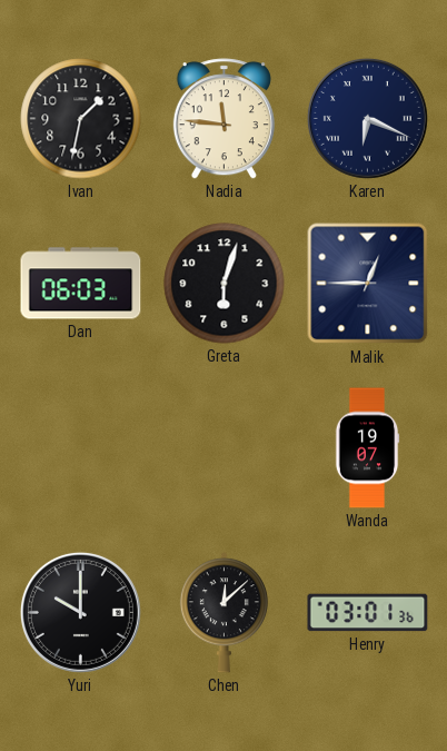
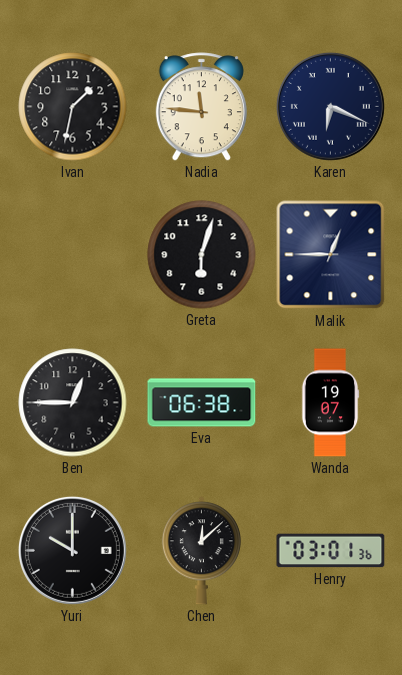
Dan: 06:03 -> none
Ben: none -> 12:45
Eva: none -> 06:38
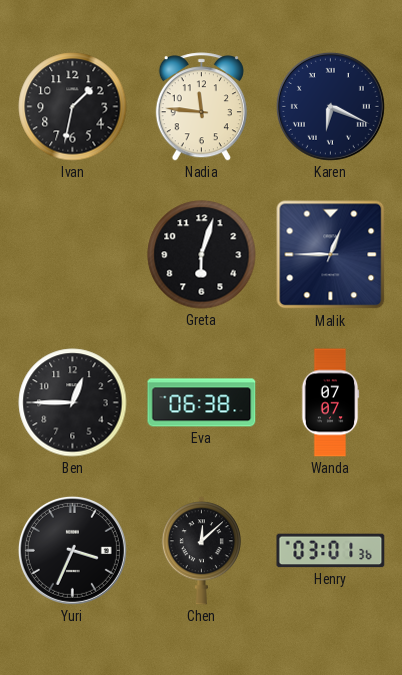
Wanda: 19:07 -> 07:07
Yuri: 10:00 -> 3:34
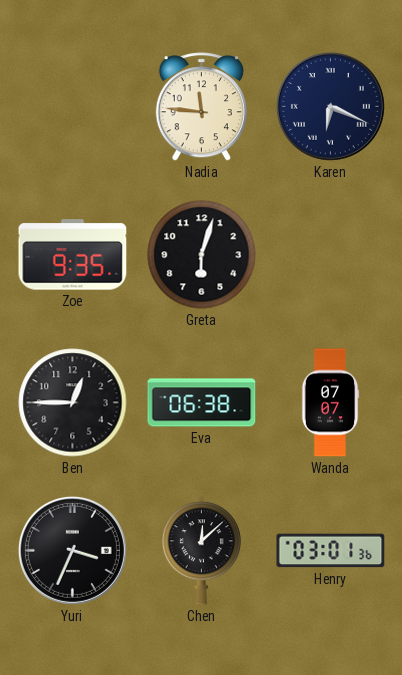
Ivan: 1:32 -> none
Zoe: none -> 9:35
Malik: 12:45 -> none
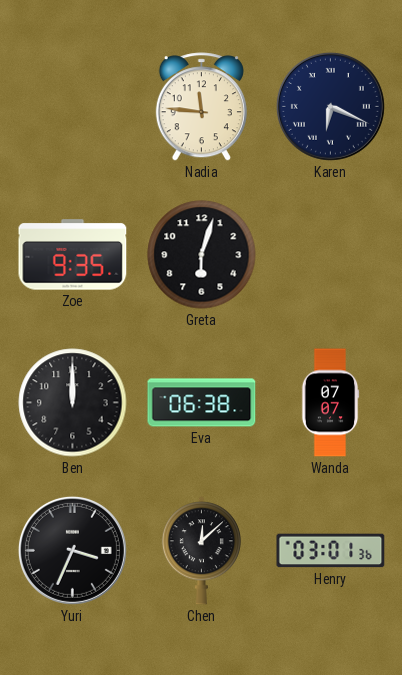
Ben: 12:45 -> 12:00
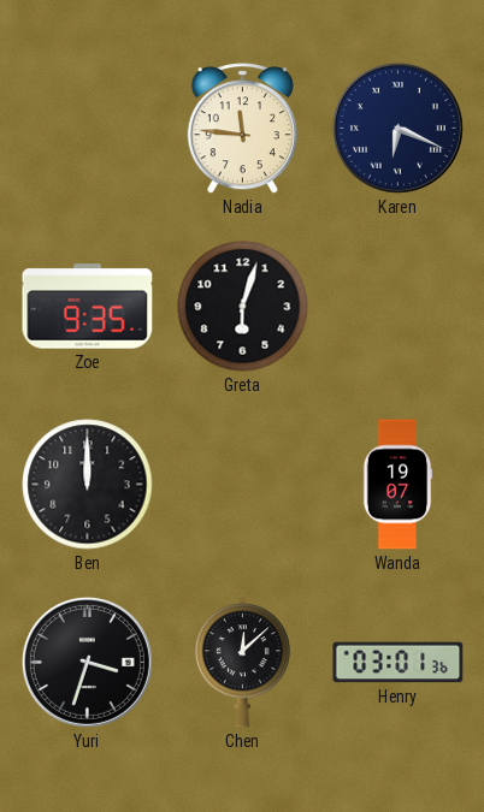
Eva: 06:38 -> none
Wanda: 07:07 -> 19:07
Yuri: 3:34 -> 3:33
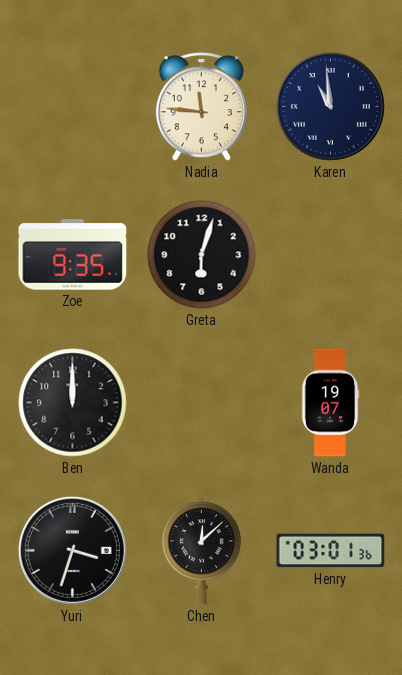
Karen: 6:19 -> 10:59
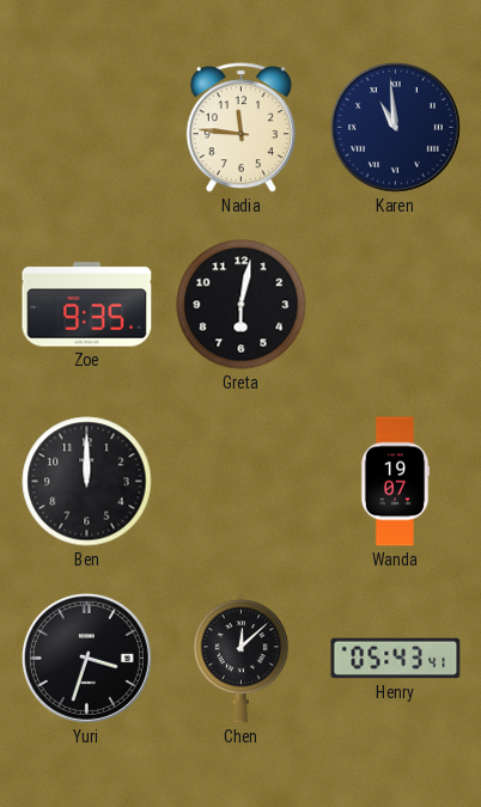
Greta: 6:03 -> 6:02
Henry: 03:01 -> 05:43
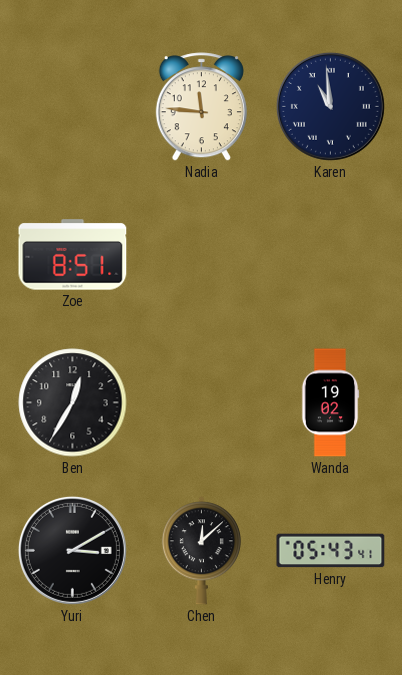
Zoe: 9:35 -> 8:51
Greta: 6:02 -> none
Ben: 12:00 -> 12:35
Wanda: 19:07 -> 19:02
Yuri: 3:33 -> 3:10
